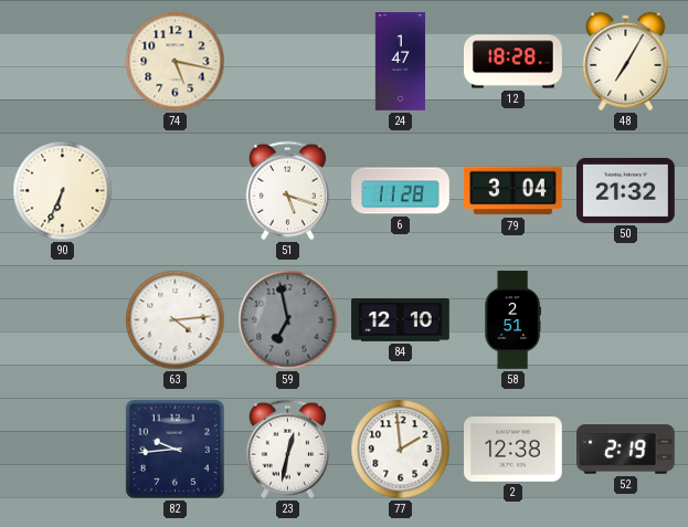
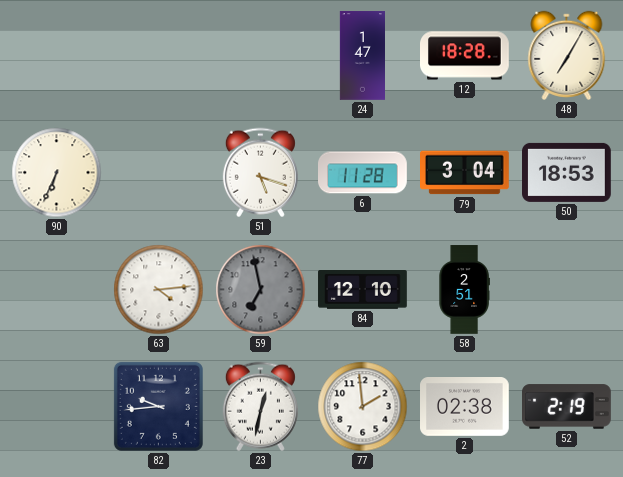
74: 5:17 -> none
50: 21:32 -> 18:53
2: 12:38 -> 02:38
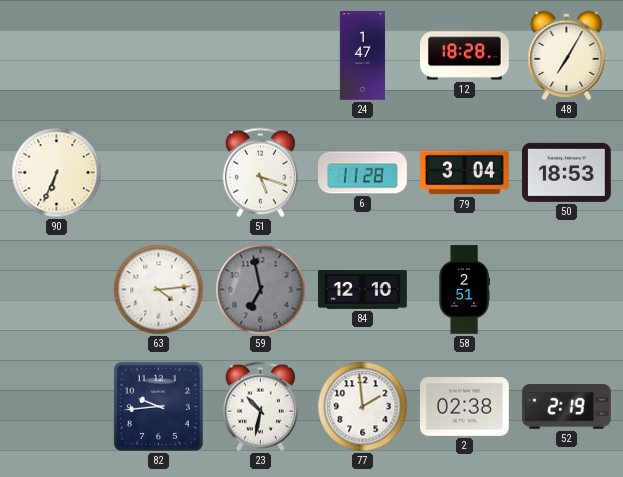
23: 12:32 -> 10:32
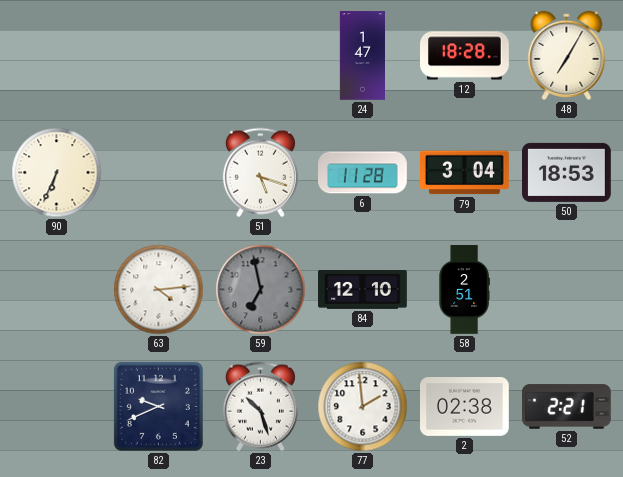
82: 9:44 -> 9:41
23: 10:32 -> 10:27
52: 2:19 -> 2:21
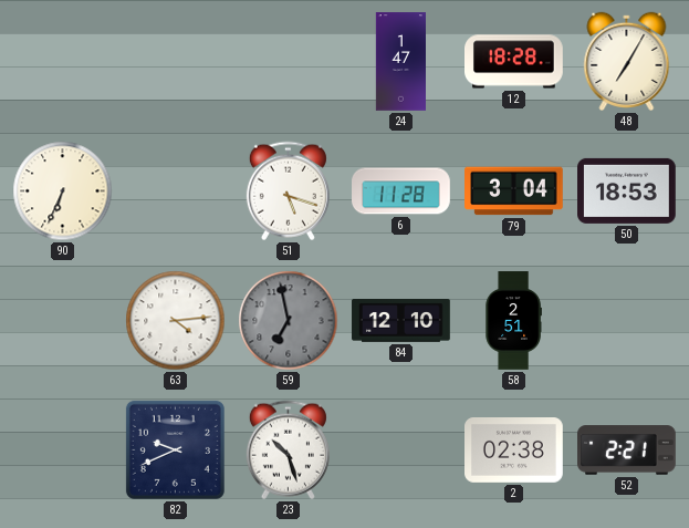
77: 1:59 -> none
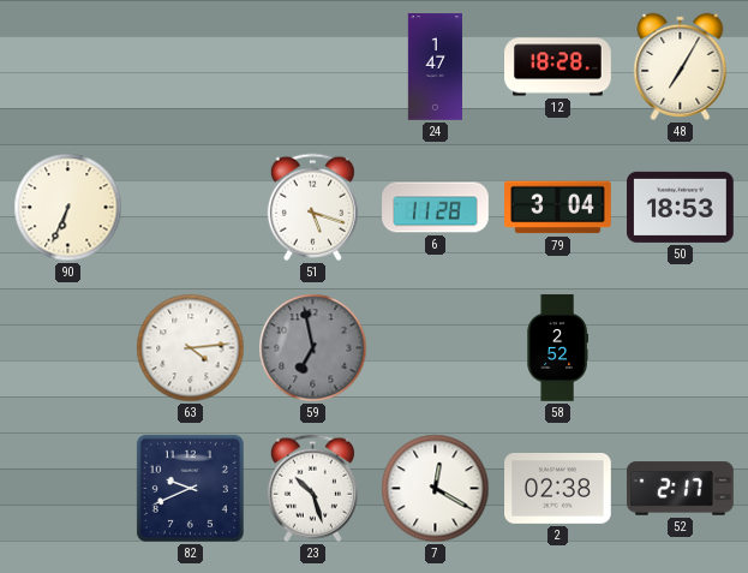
84: 12:10 -> none
58: 2:51 -> 2:52
7: none -> 12:20
52: 2:21 -> 2:17
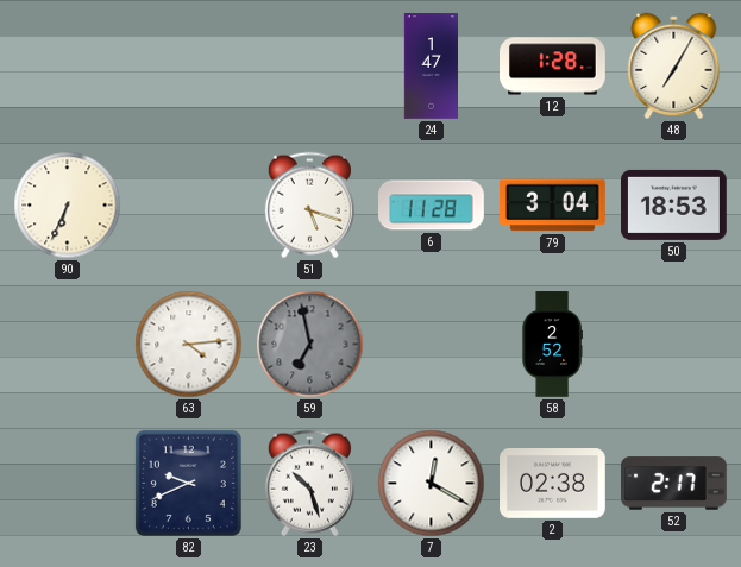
12: 18:28 -> 1:28
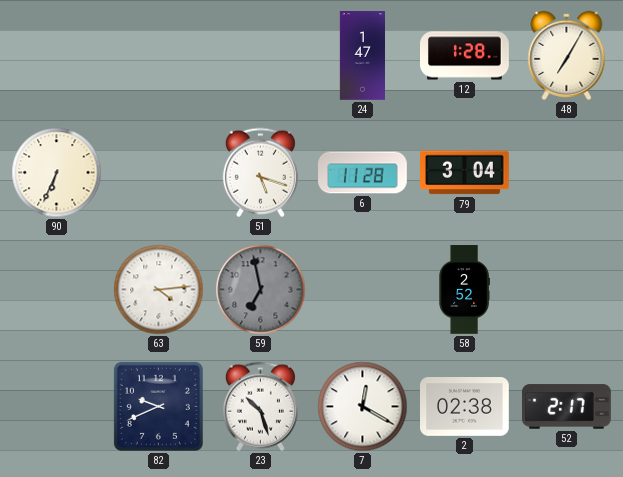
50: 18:53 -> none
